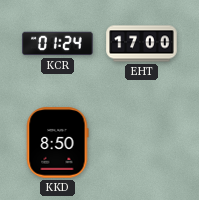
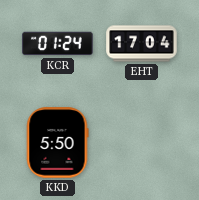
EHT: 17:00 -> 17:04
KKD: 8:50 -> 5:50
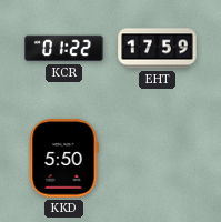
KCR: 01:24 -> 01:22
EHT: 17:04 -> 17:59
